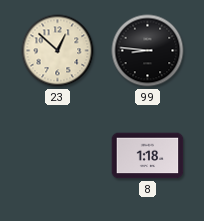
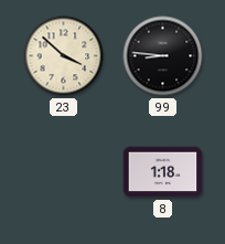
23: 12:52 -> 3:52
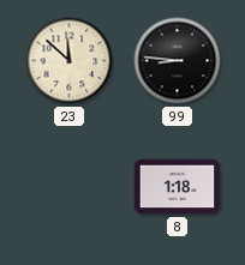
23: 3:52 -> 11:52
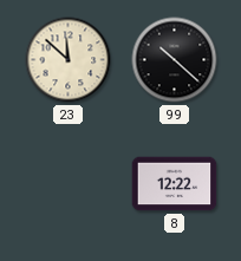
99: 8:46 -> 10:22
8: 1:18 -> 12:22
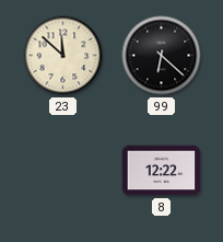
99: 10:22 -> 6:22
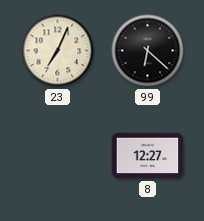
23: 11:52 -> 7:04
8: 12:22 -> 12:27
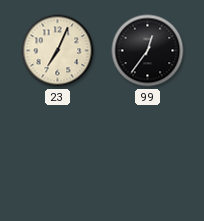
99: 6:22 -> 12:36
8: 12:27 -> none
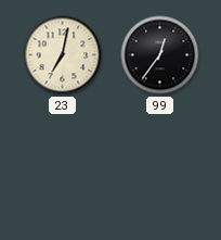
23: 7:04 -> 7:02
